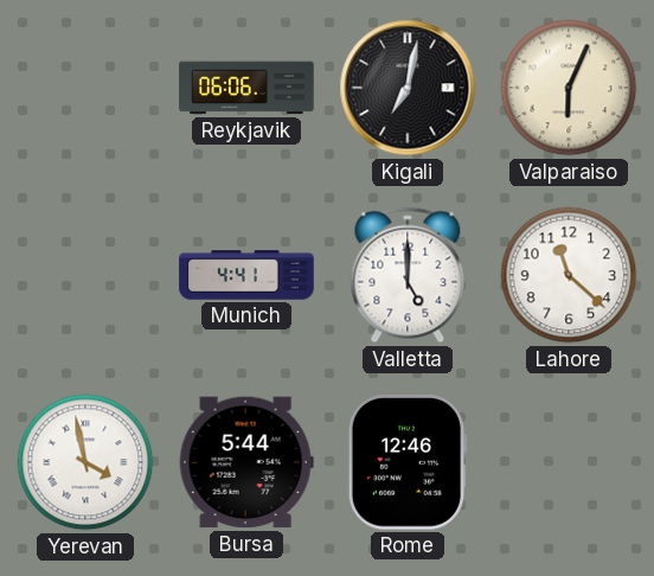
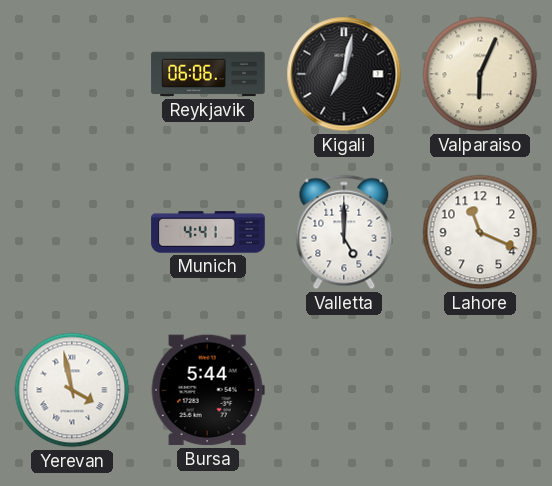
Lahore: 11:22 -> 11:19
Rome: 12:46 -> none
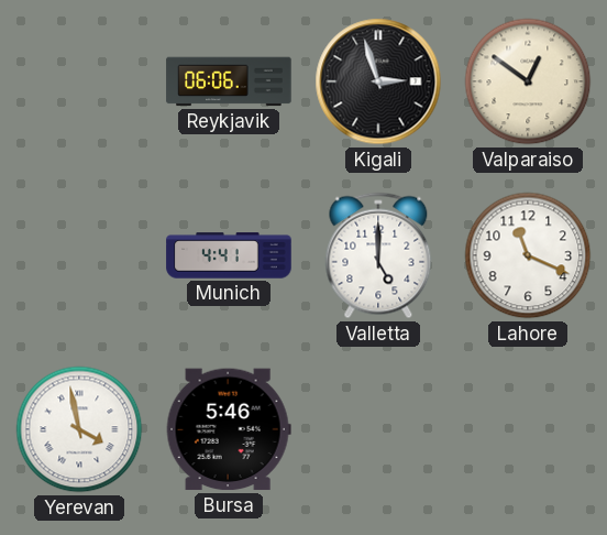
Kigali: 7:02 -> 2:57
Valparaiso: 6:04 -> 12:51
Bursa: 5:44 -> 5:46
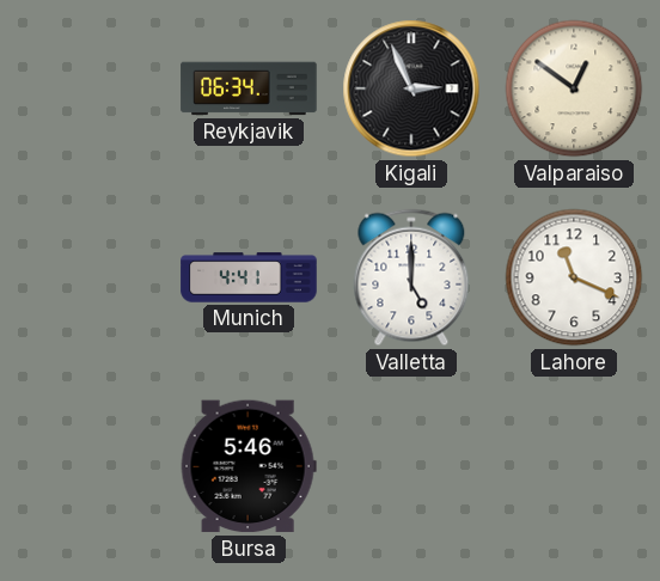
Reykjavik: 06:06 -> 06:34
Kigali: 2:57 -> 2:56
Yerevan: 3:58 -> none
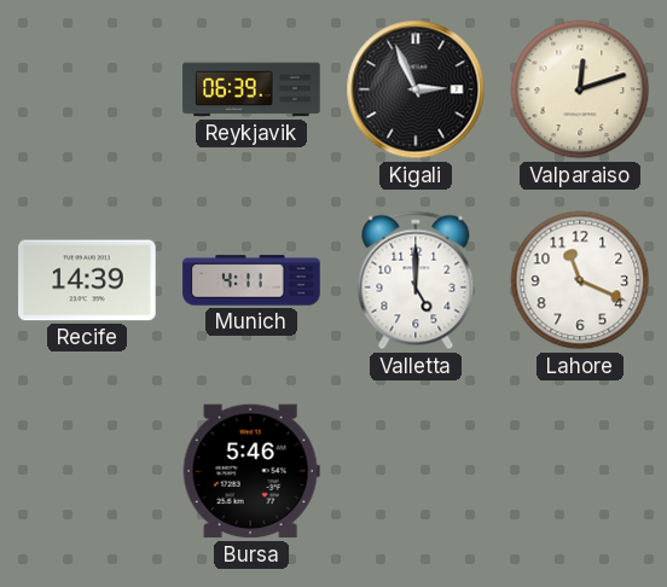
Reykjavik: 06:34 -> 06:39
Valparaiso: 12:51 -> 12:12
Recife: none -> 14:39
Munich: 4:41 -> 4:11
